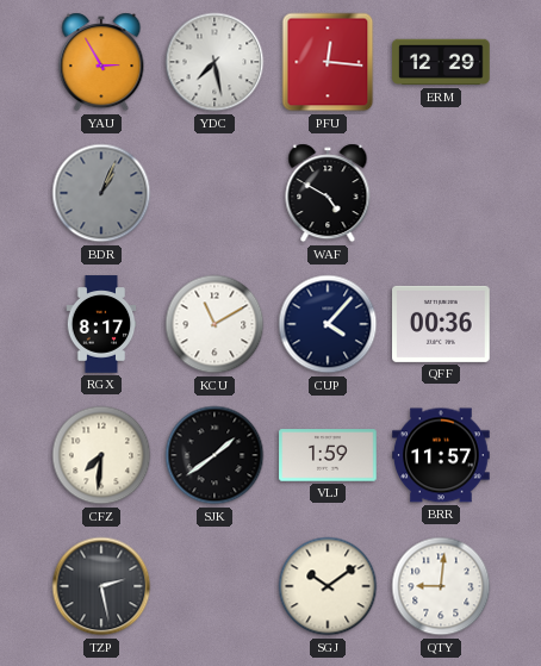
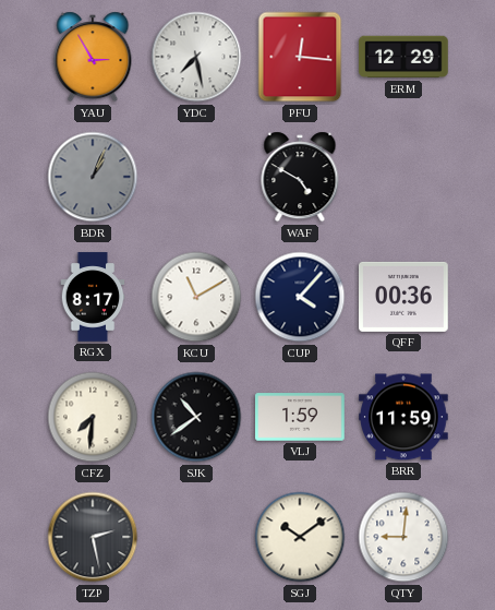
SJK: 1:39 -> 10:39
BRR: 11:57 -> 11:59
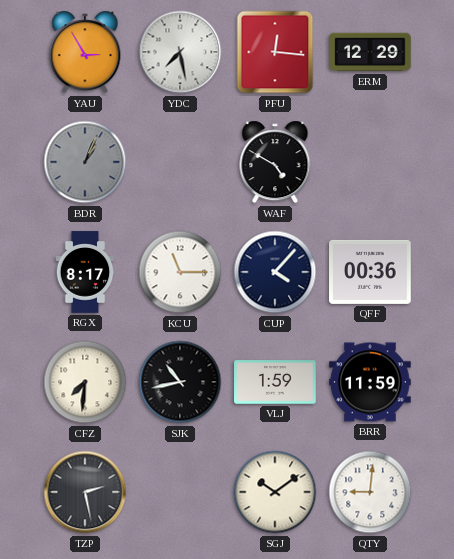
KCU: 11:10 -> 11:15
SJK: 10:39 -> 10:43
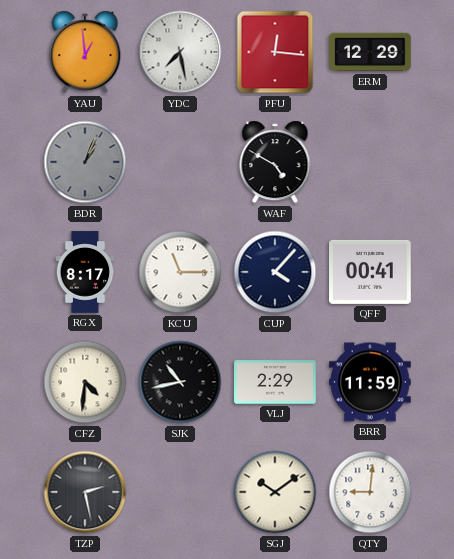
YAU: 2:55 -> 12:59
QFF: 00:36 -> 00:41
CFZ: 7:31 -> 4:31
VLJ: 1:59 -> 2:29
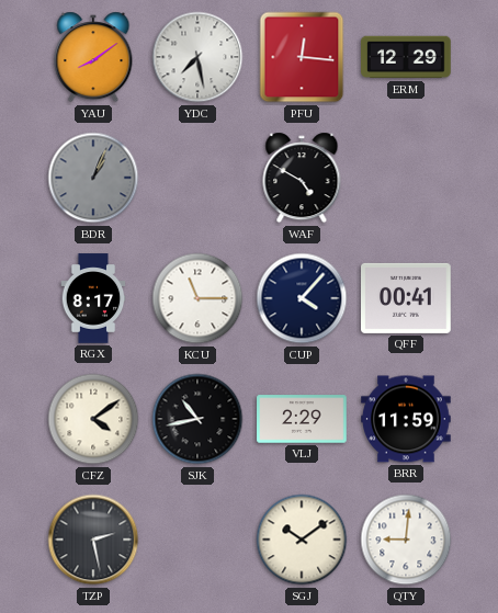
YAU: 12:59 -> 8:09
CFZ: 4:31 -> 4:09
